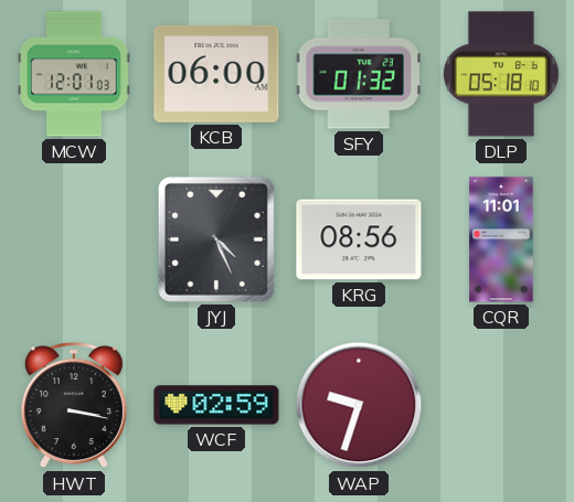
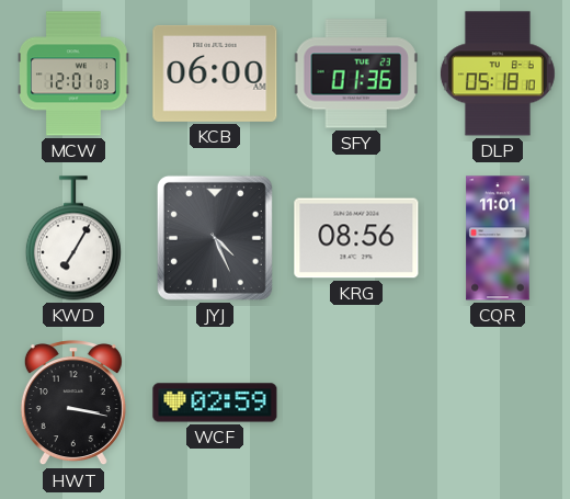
SFY: 01:32 -> 01:36
KWD: none -> 7:05
WAP: 9:33 -> none
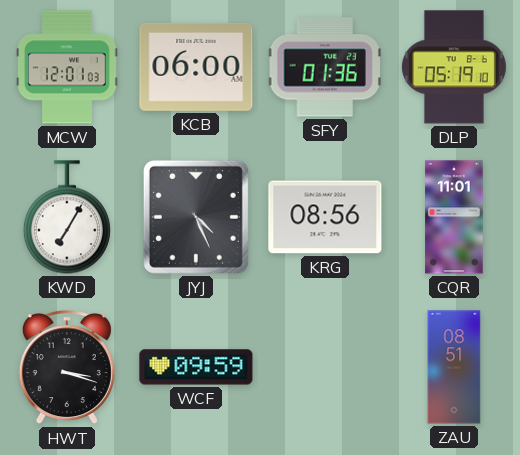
DLP: 05:18 -> 05:19
HWT: 3:17 -> 3:18
WCF: 02:59 -> 09:59
ZAU: none -> 08:51
